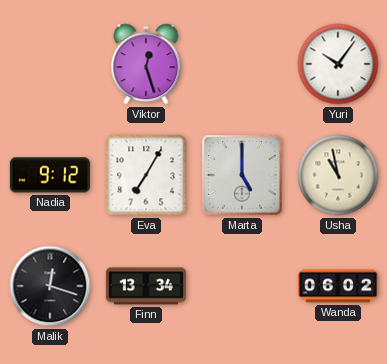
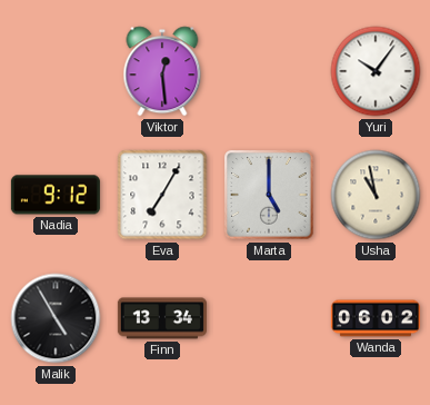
Viktor: 12:27 -> 12:29
Malik: 12:18 -> 4:55
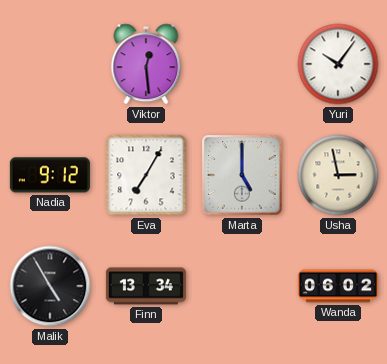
Usha: 10:58 -> 2:58
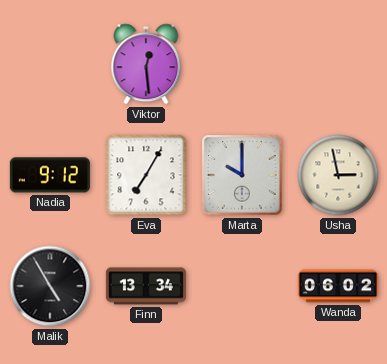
Yuri: 10:06 -> none
Marta: 5:00 -> 10:00
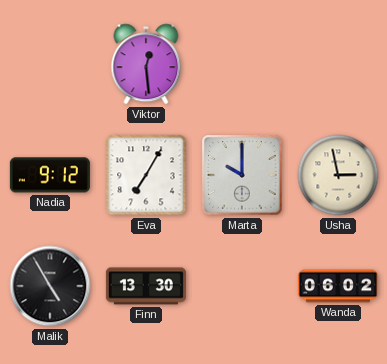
Finn: 13:34 -> 13:30
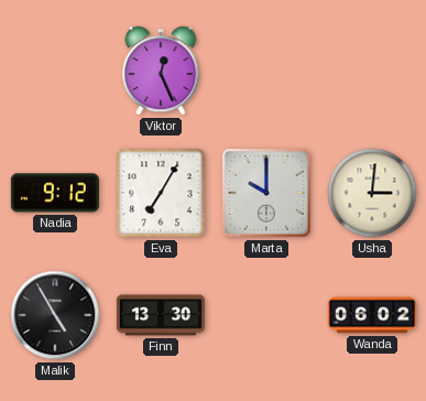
Viktor: 12:29 -> 12:26
Usha: 2:58 -> 3:01
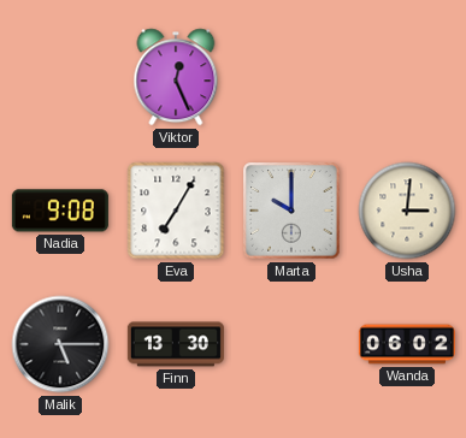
Nadia: 9:12 -> 9:08
Malik: 4:55 -> 5:15
